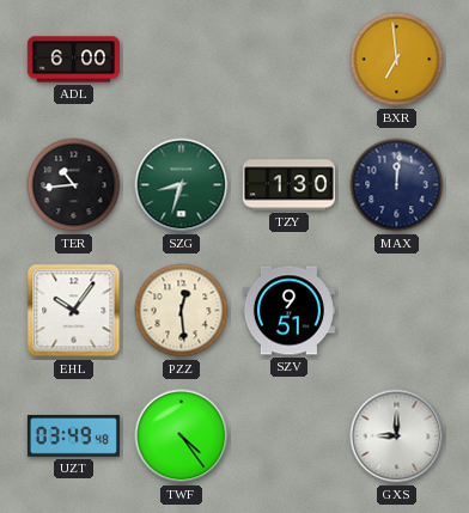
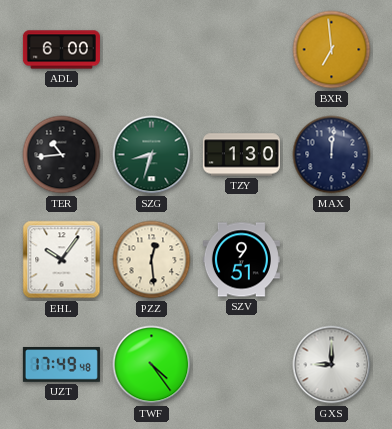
UZT: 03:49 -> 17:49
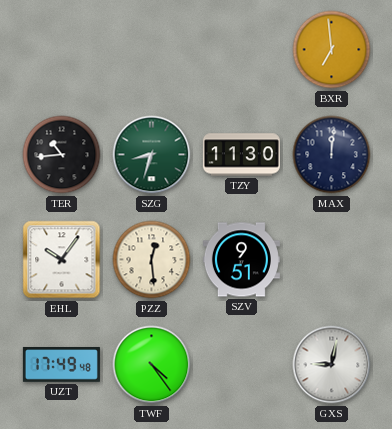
ADL: 6:00 -> none
TZY: 1:30 -> 11:30
GXS: 9:00 -> 9:02
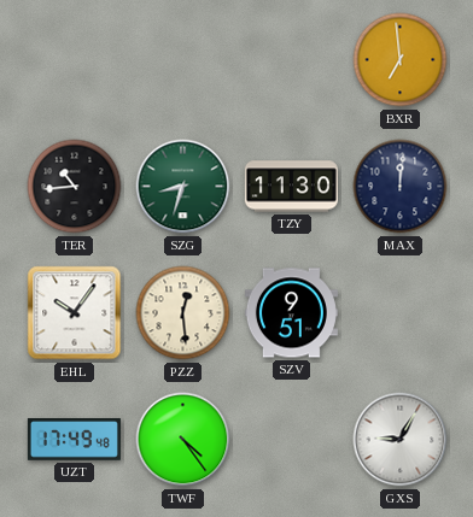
GXS: 9:02 -> 9:05
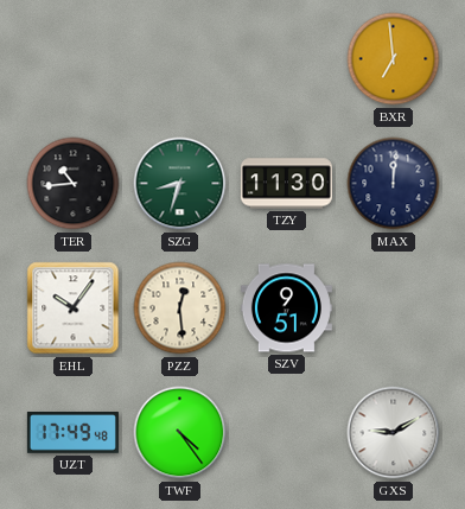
GXS: 9:05 -> 9:10
